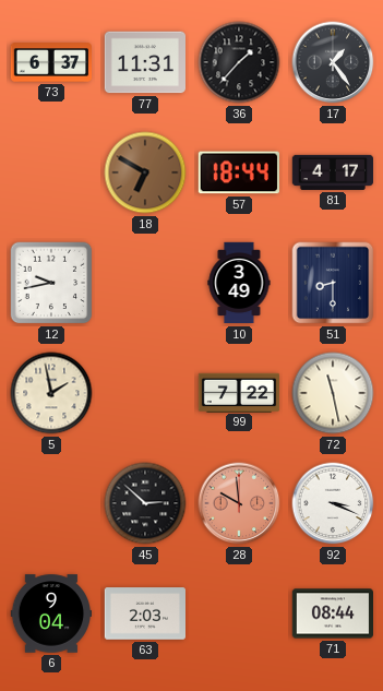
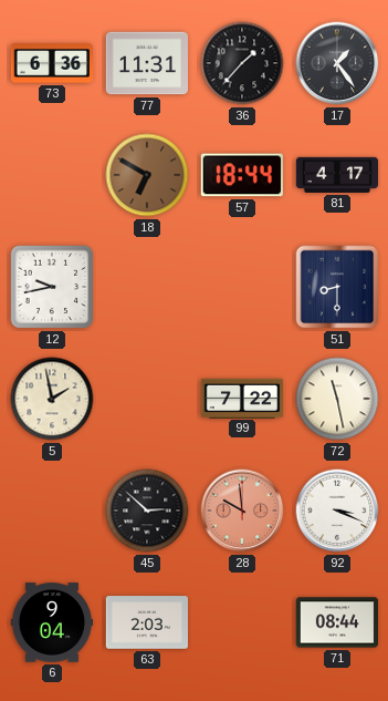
73: 6:37 -> 6:36
10: 3:49 -> none
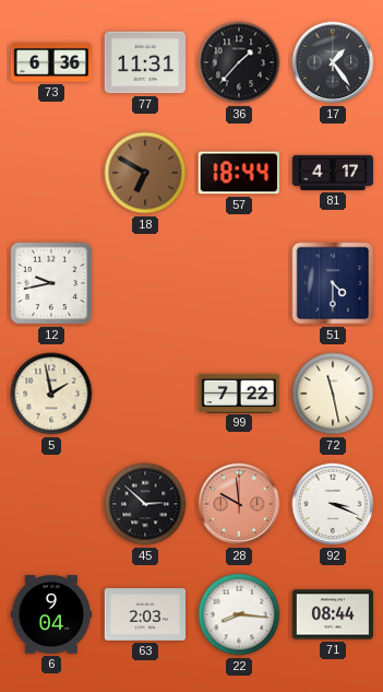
51: 8:30 -> 4:30
22: none -> 8:16
